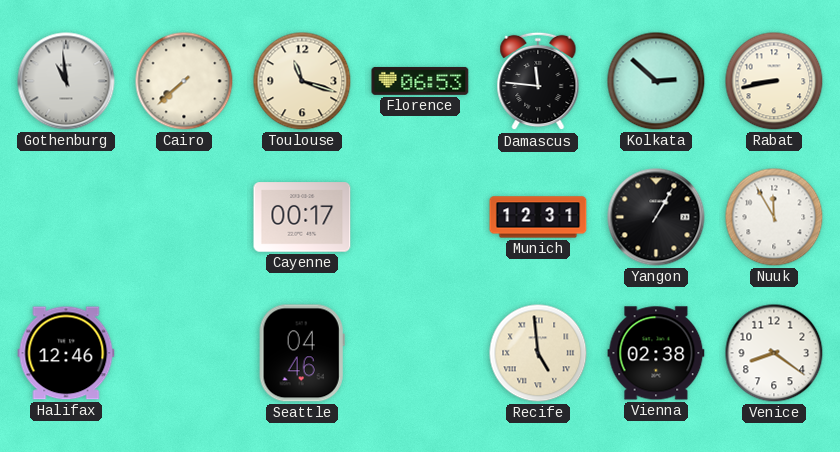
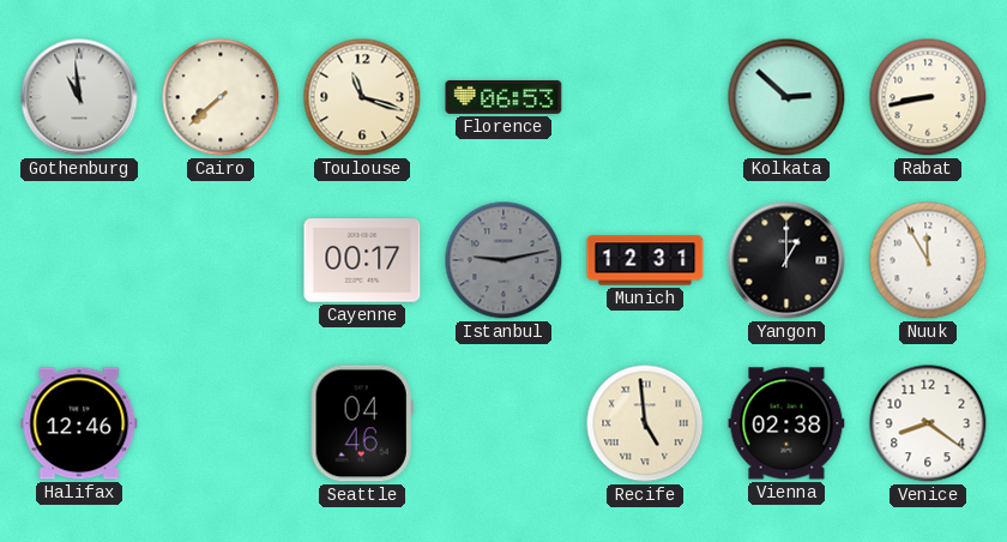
Damascus: 11:46 -> none
Istanbul: none -> 9:13
Yangon: 1:05 -> 1:00
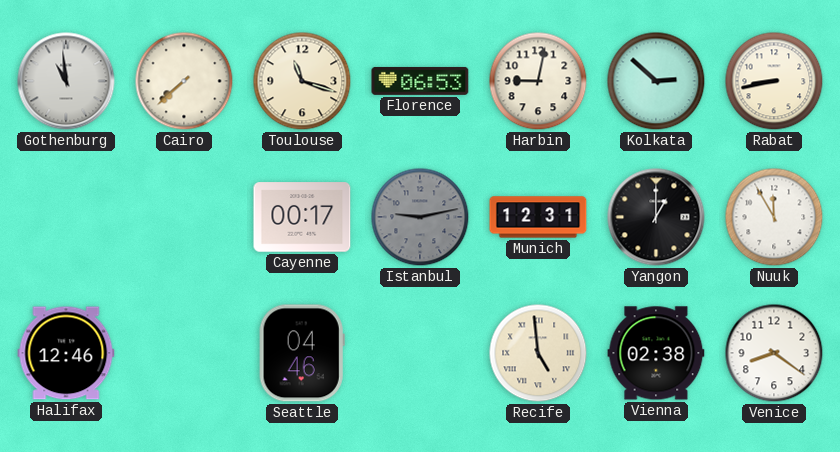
Harbin: none -> 9:02
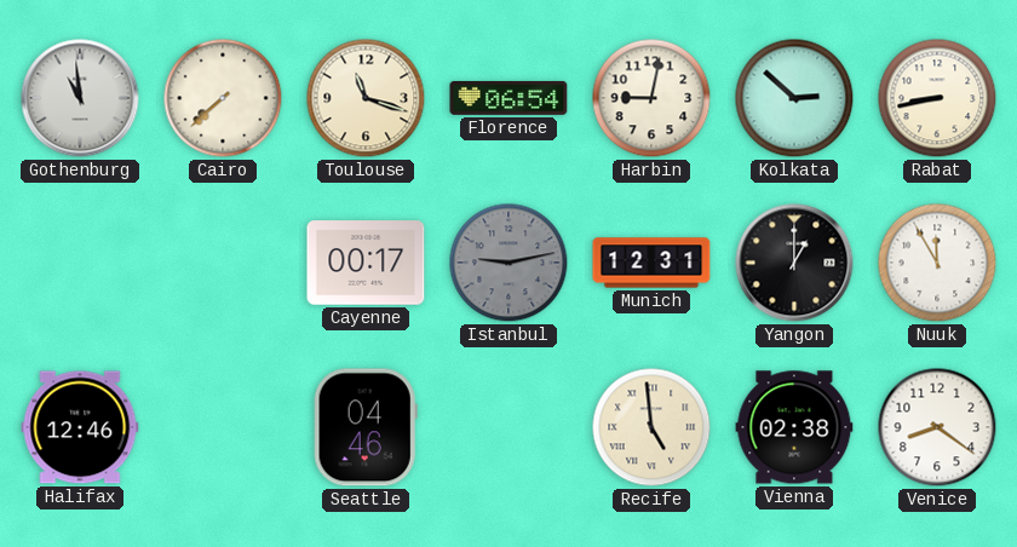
Florence: 06:53 -> 06:54
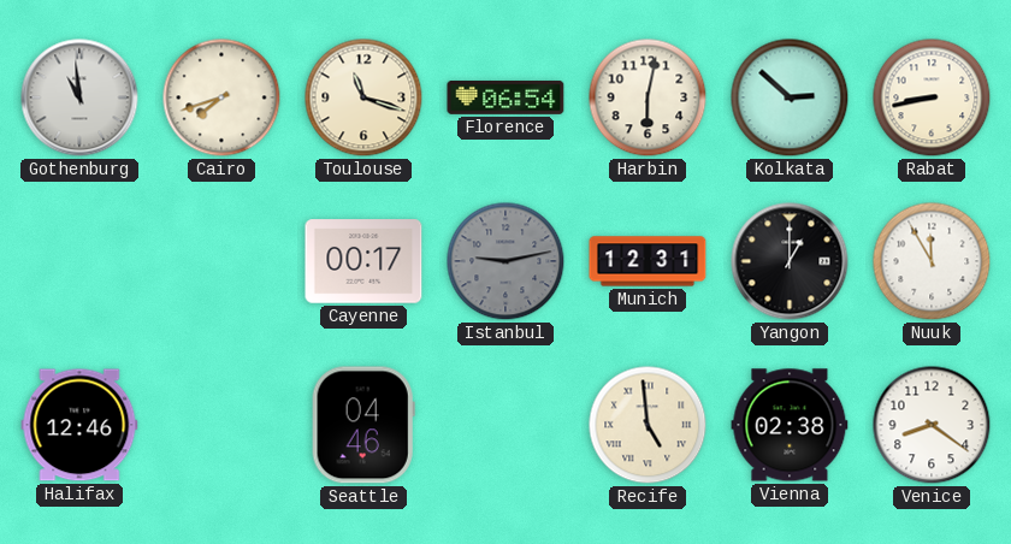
Cairo: 7:38 -> 7:42
Harbin: 9:02 -> 6:02
